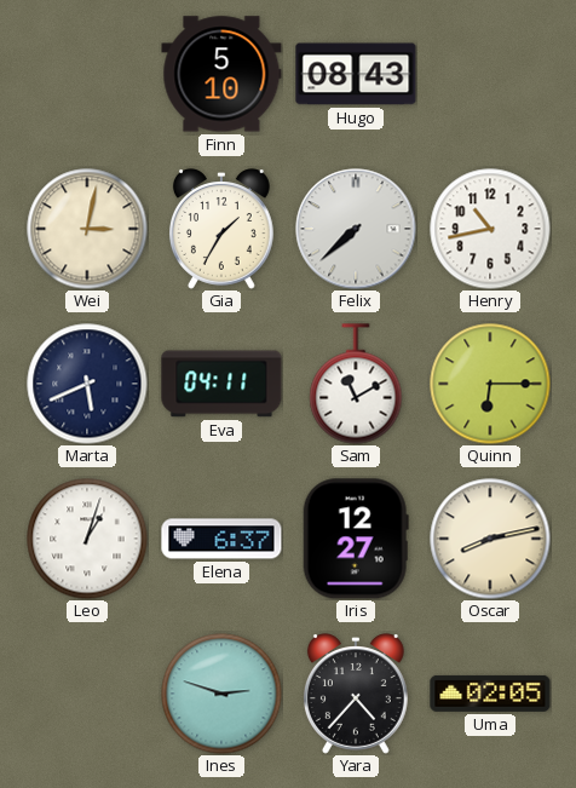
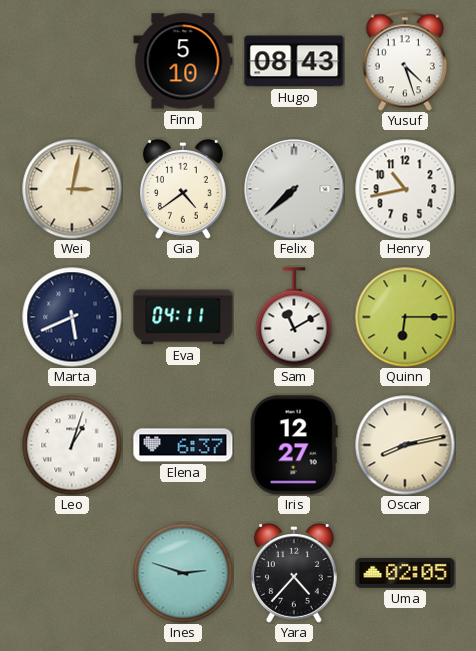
Yusuf: none -> 4:27
Gia: 1:35 -> 4:39
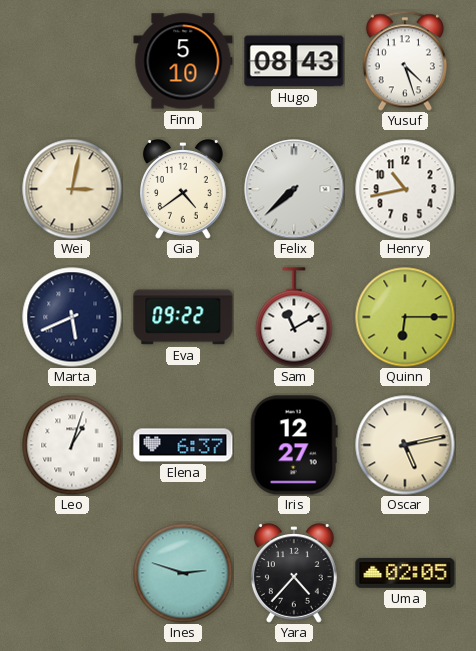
Eva: 04:11 -> 09:22
Oscar: 8:13 -> 5:13
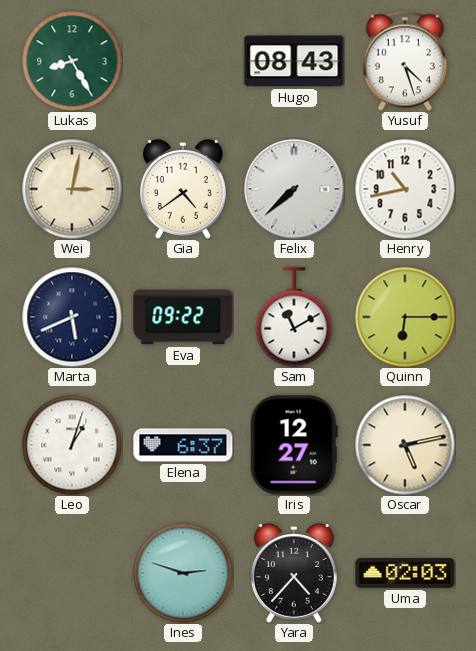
Lukas: none -> 8:25
Finn: 5:10 -> none
Uma: 02:05 -> 02:03
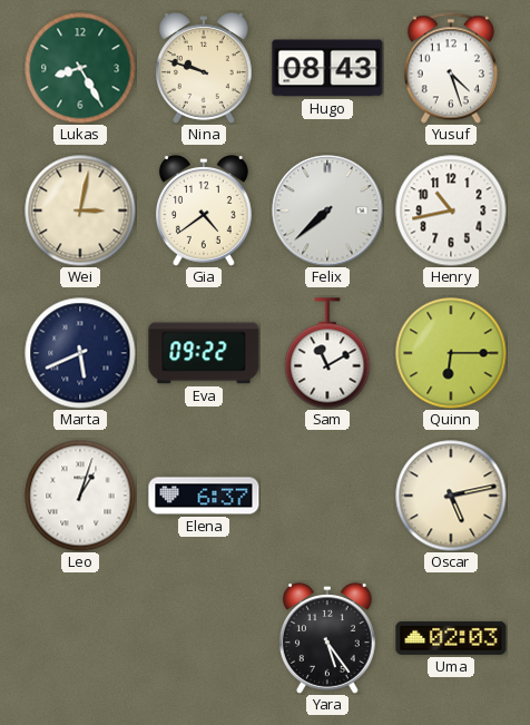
Nina: none -> 9:48
Iris: 12:27 -> none
Ines: 2:48 -> none
Yara: 4:37 -> 5:24
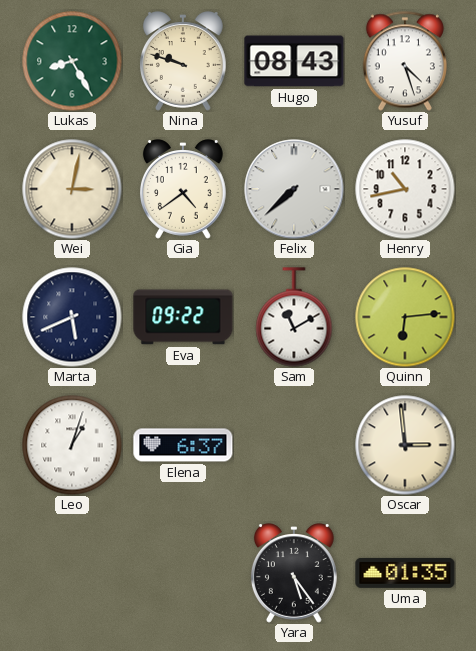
Quinn: 6:15 -> 6:14
Oscar: 5:13 -> 2:59
Uma: 02:03 -> 01:35
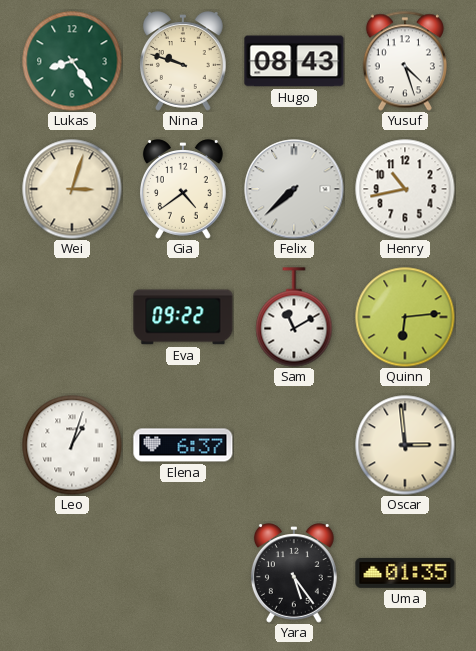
Lukas: 8:25 -> 8:24
Wei: 3:02 -> 3:03
Marta: 5:41 -> none
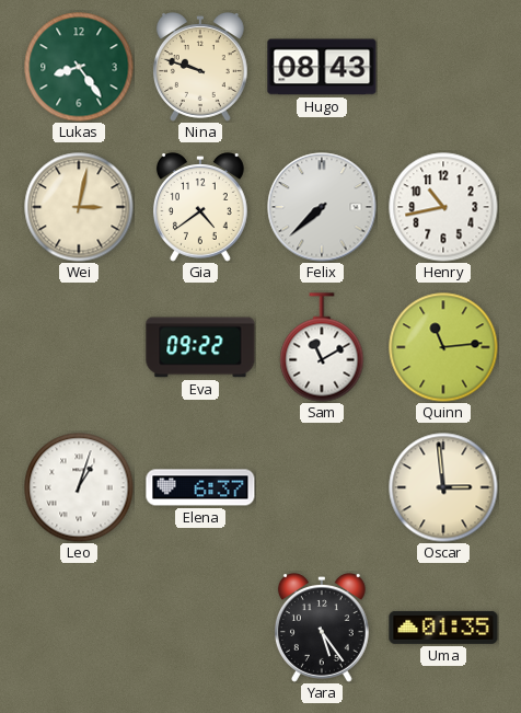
Yusuf: 4:27 -> none
Wei: 3:03 -> 3:02
Quinn: 6:14 -> 11:14
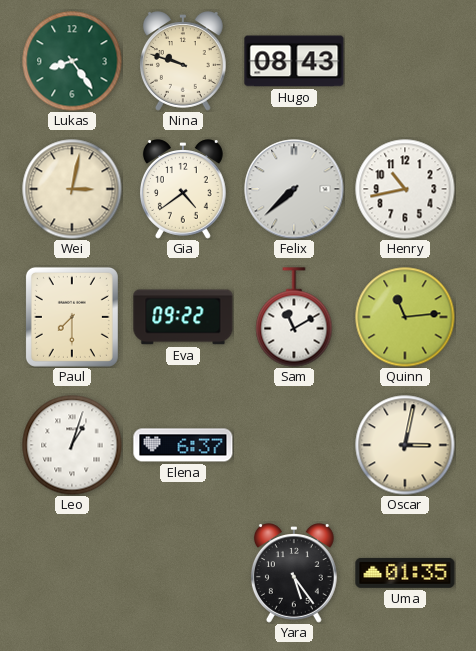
Paul: none -> 7:30
Oscar: 2:59 -> 3:02
